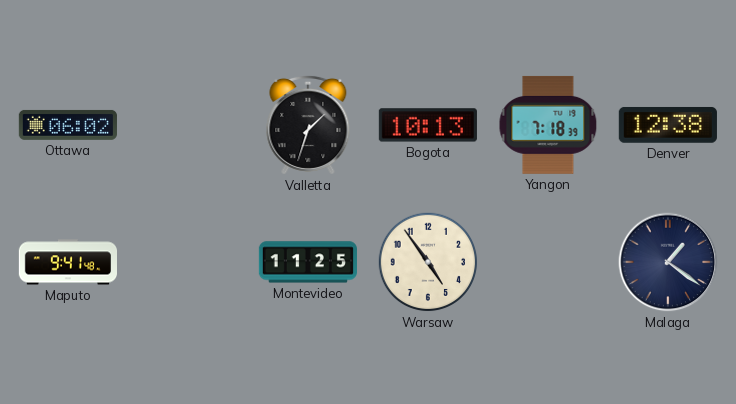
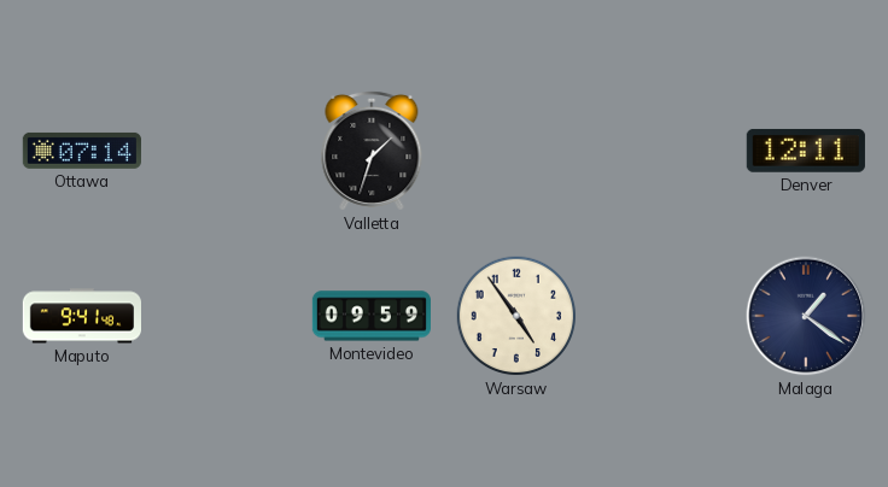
Ottawa: 06:02 -> 07:14
Bogota: 10:13 -> none
Yangon: 7:18 -> none
Denver: 12:38 -> 12:11
Montevideo: 11:25 -> 09:59
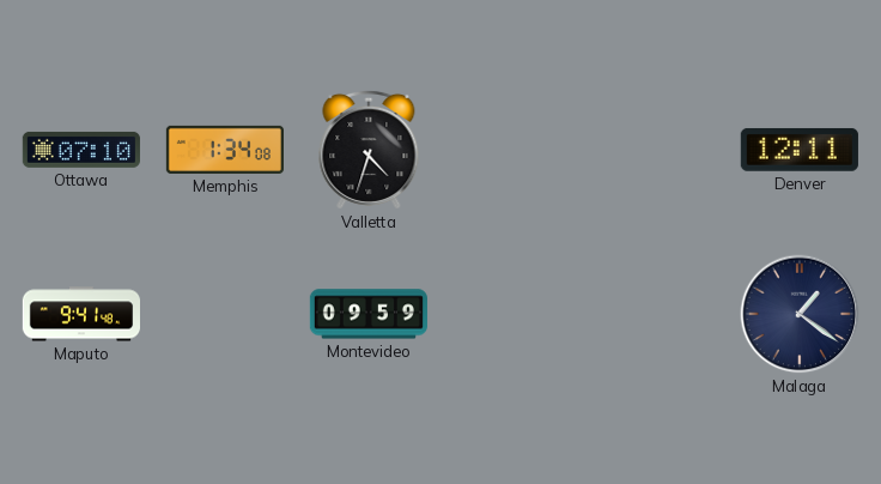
Ottawa: 07:14 -> 07:10
Memphis: none -> 1:34
Valletta: 1:33 -> 4:33
Warsaw: 4:54 -> none
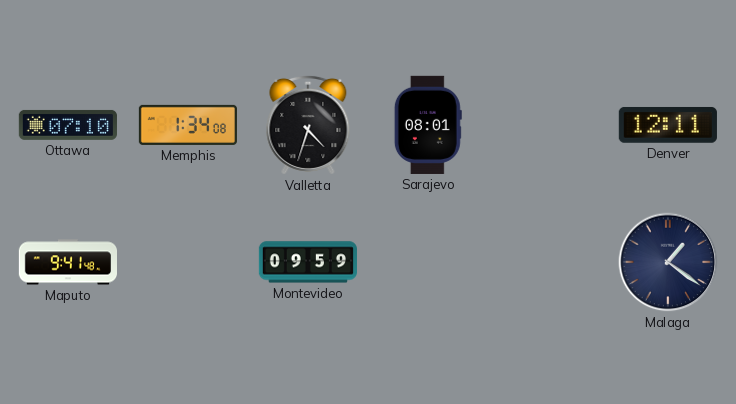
Sarajevo: none -> 08:01
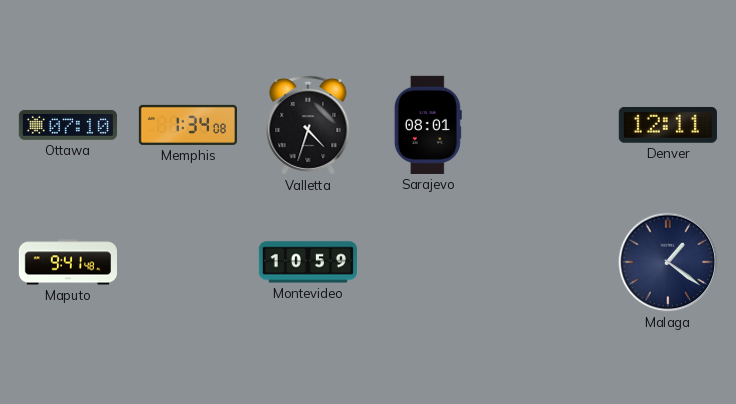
Montevideo: 09:59 -> 10:59
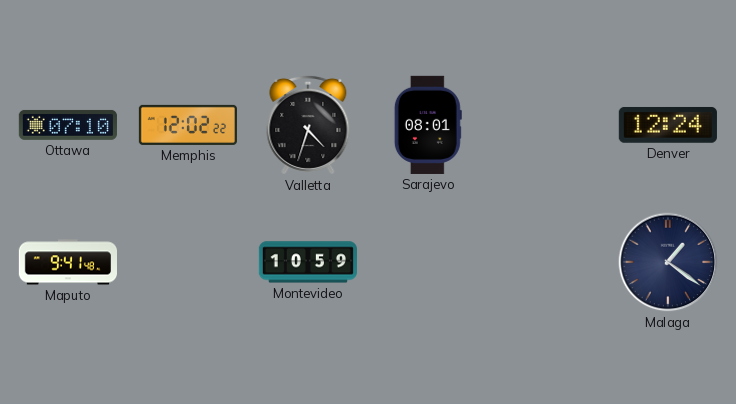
Memphis: 1:34 -> 12:02
Denver: 12:11 -> 12:24
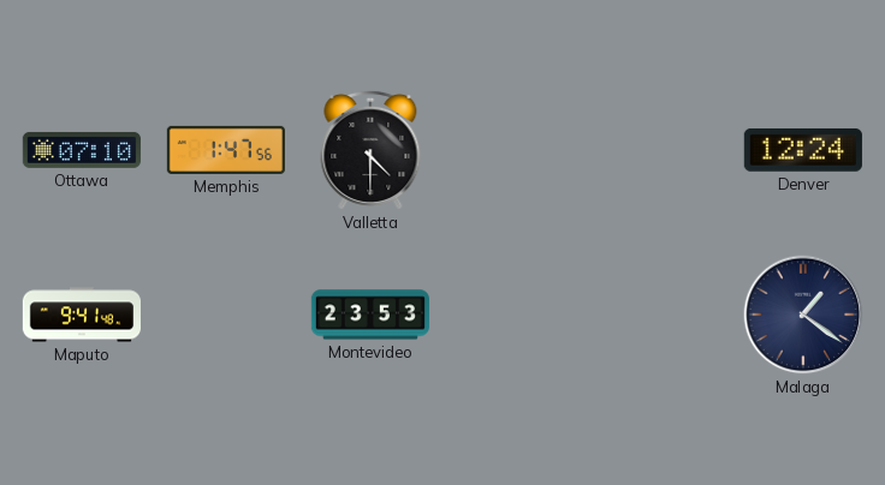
Memphis: 12:02 -> 1:47
Valletta: 4:33 -> 4:30
Sarajevo: 08:01 -> none
Montevideo: 10:59 -> 23:53
